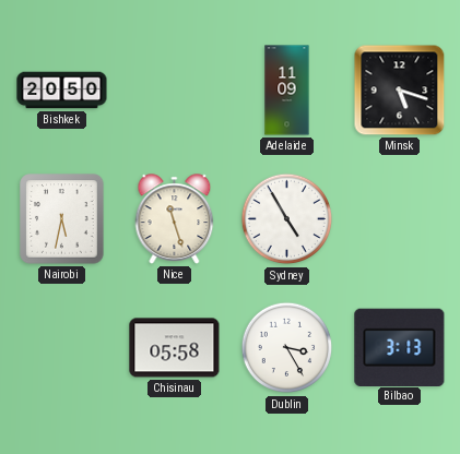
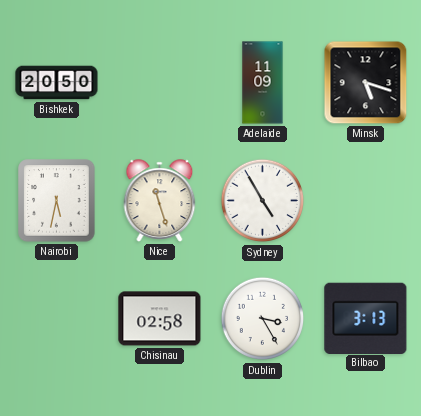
Chisinau: 05:58 -> 02:58
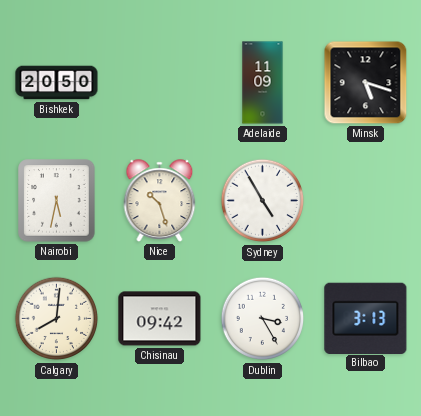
Nice: 11:27 -> 10:27
Calgary: none -> 8:01
Chisinau: 02:58 -> 09:42
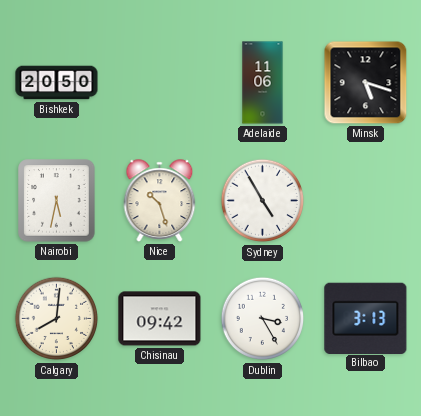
Adelaide: 11:09 -> 11:06
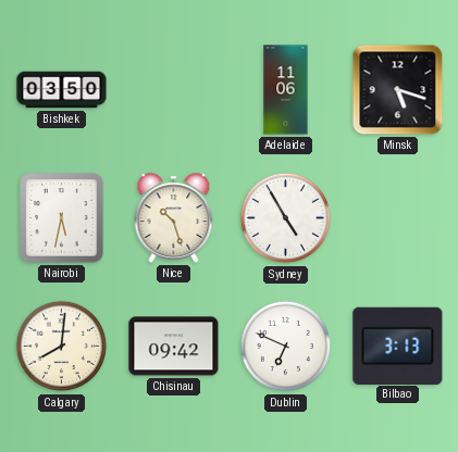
Bishkek: 20:50 -> 03:50
Dublin: 3:25 -> 6:49
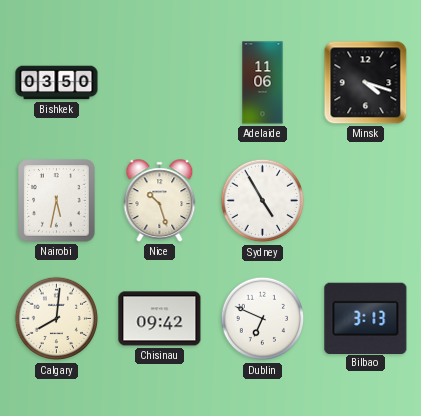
Minsk: 5:18 -> 4:18
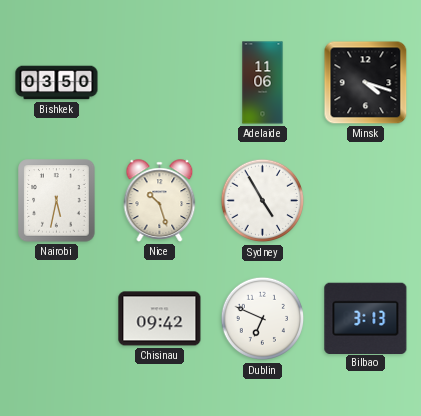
Calgary: 8:01 -> none
